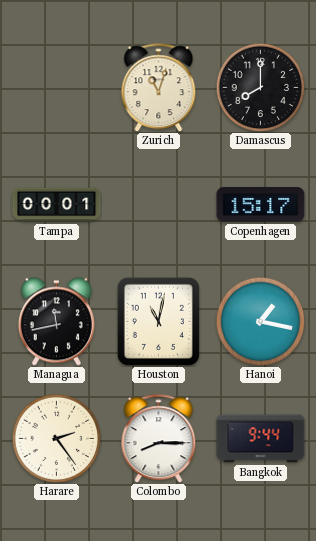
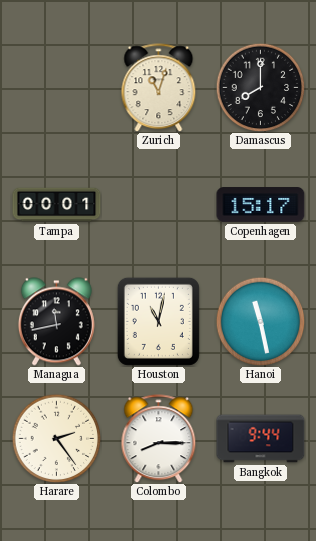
Hanoi: 1:17 -> 11:28
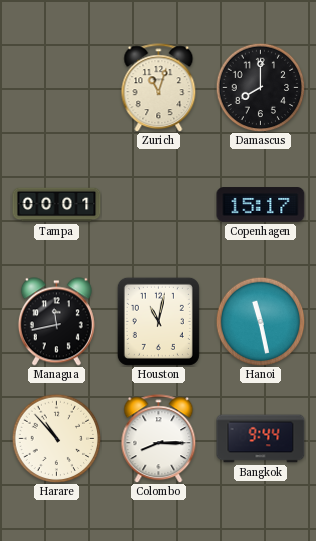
Harare: 2:24 -> 10:53
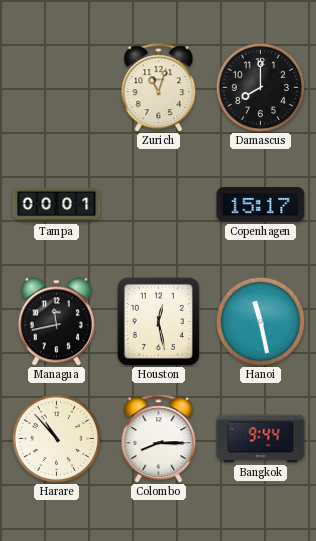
Houston: 11:02 -> 12:28
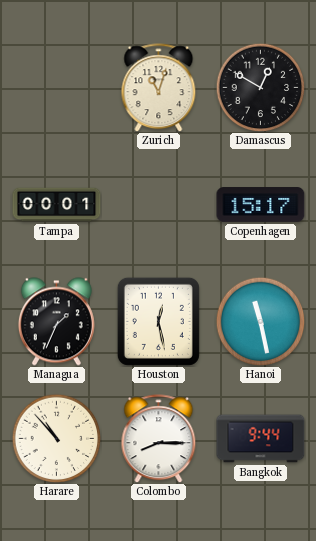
Damascus: 8:00 -> 12:50
Managua: 11:43 -> 1:34
